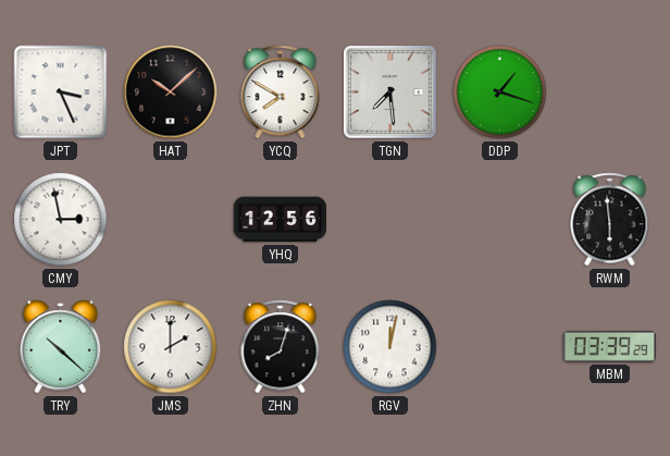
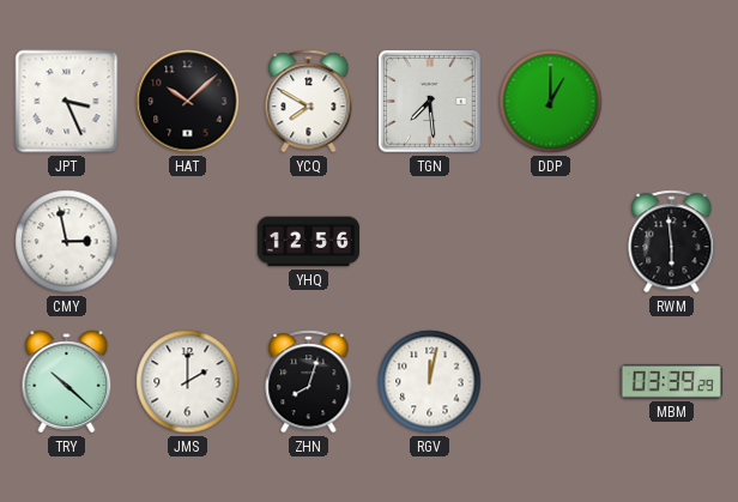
DDP: 1:18 -> 1:00
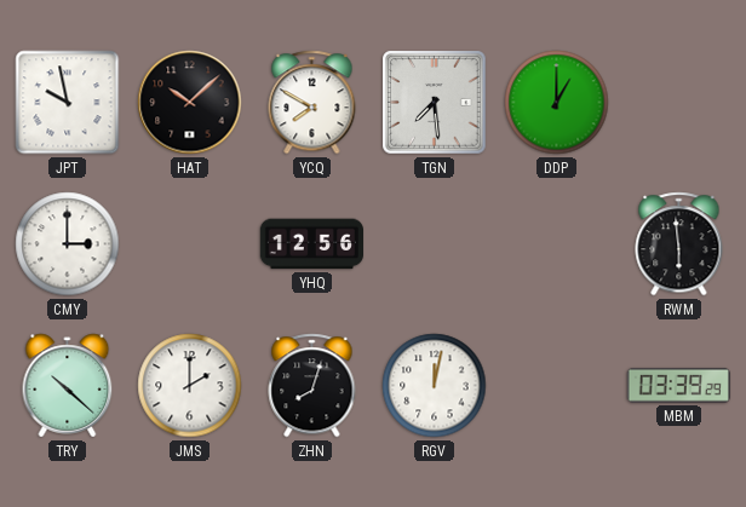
JPT: 3:26 -> 9:58
CMY: 2:58 -> 3:00
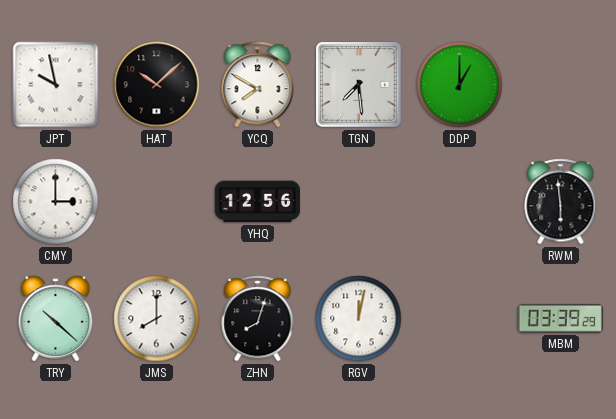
JMS: 2:00 -> 8:00
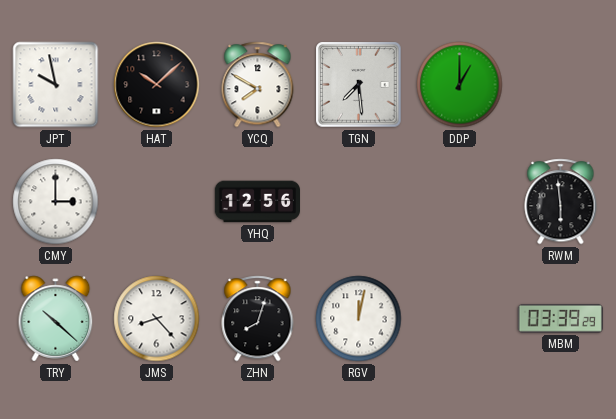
JMS: 8:00 -> 8:23
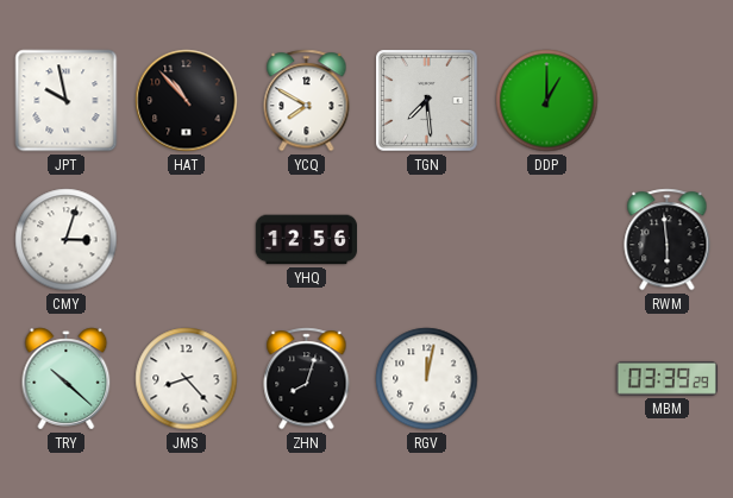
HAT: 10:08 -> 10:53
CMY: 3:00 -> 3:03
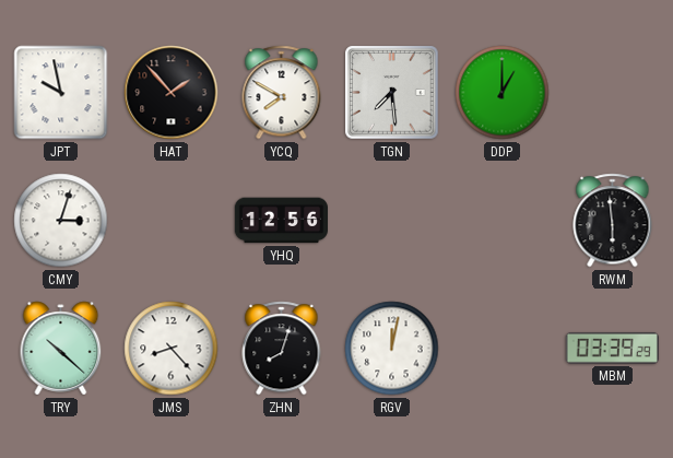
HAT: 10:53 -> 1:53
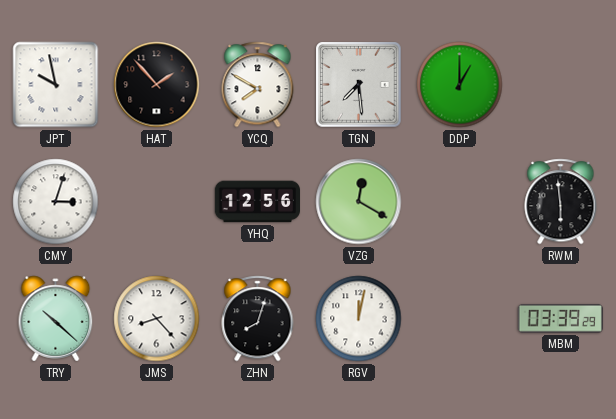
VZG: none -> 12:20
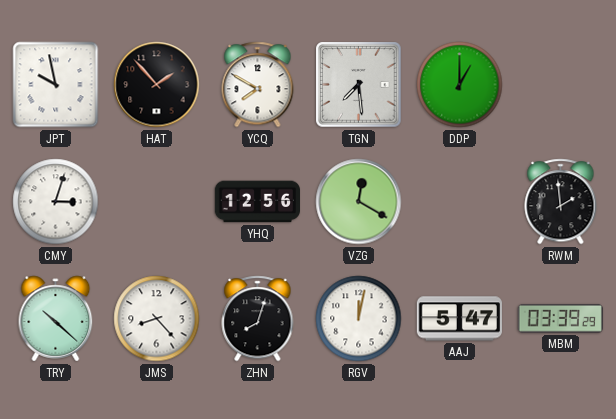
RWM: 5:59 -> 1:59
AAJ: none -> 5:47
